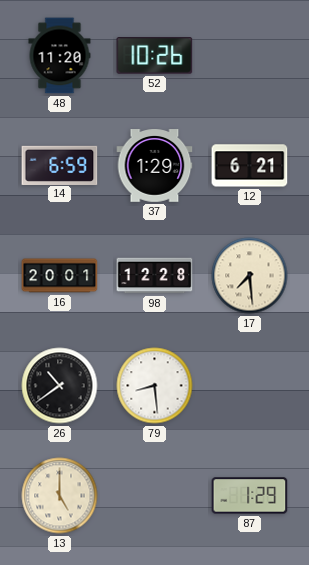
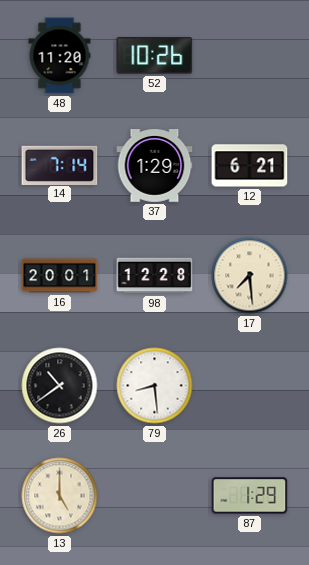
14: 6:59 -> 7:14
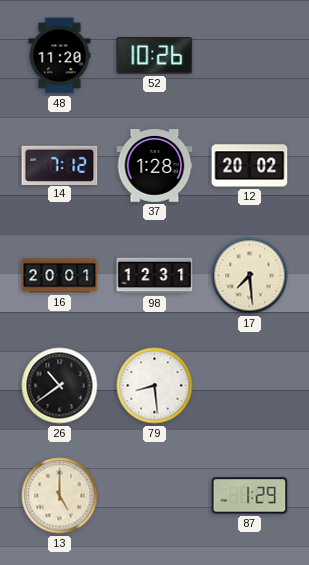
14: 7:14 -> 7:12
37: 1:29 -> 1:28
12: 6:21 -> 20:02
98: 12:28 -> 12:31
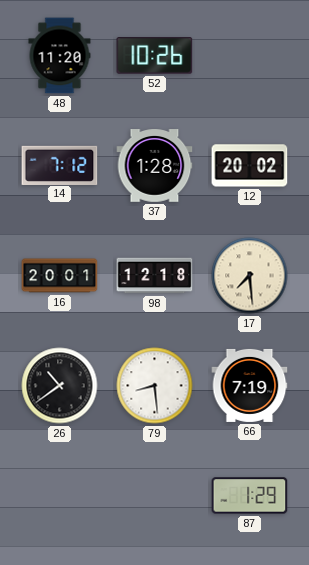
98: 12:31 -> 12:18
66: none -> 7:19
13: 5:00 -> none
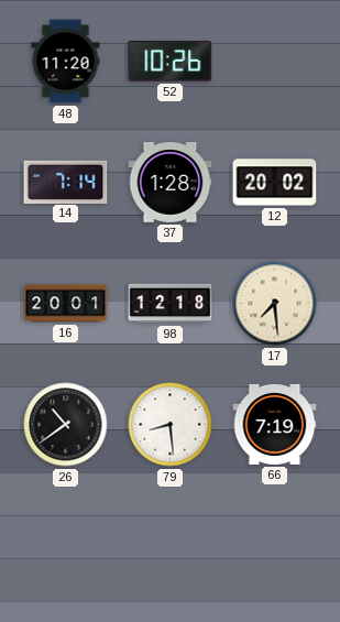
14: 7:12 -> 7:14
87: 1:29 -> none
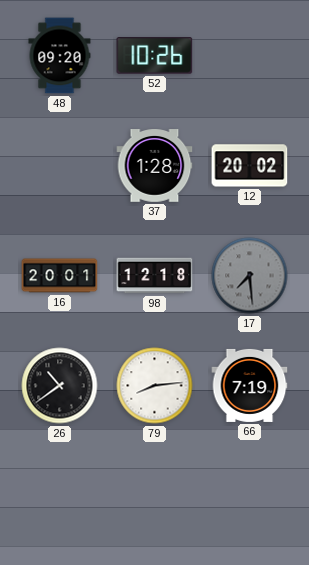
48: 11:20 -> 09:20
14: 7:14 -> none
17 dial: cream -> grey
79: 8:29 -> 8:14
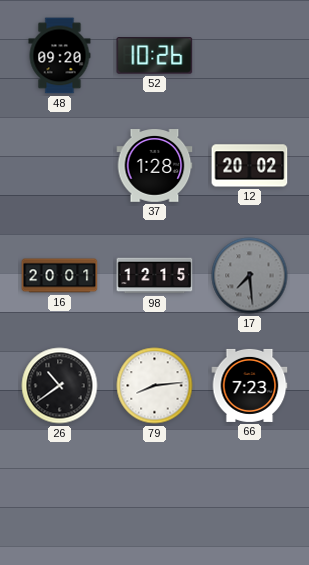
98: 12:18 -> 12:15
66: 7:19 -> 7:23
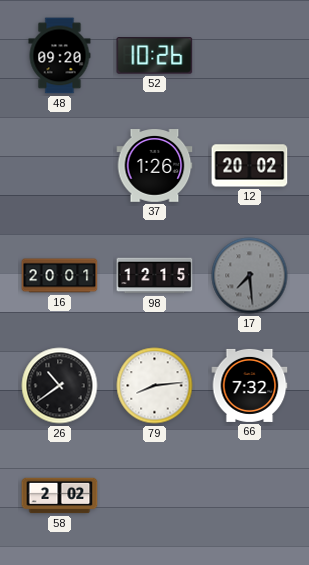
37: 1:28 -> 1:26
66: 7:23 -> 7:32
58: none -> 2:02
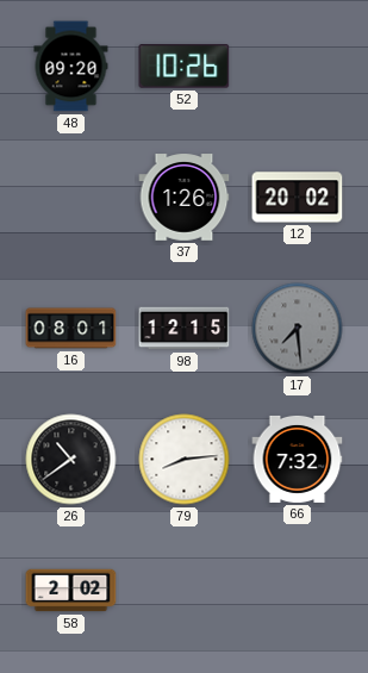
16: 20:01 -> 08:01
